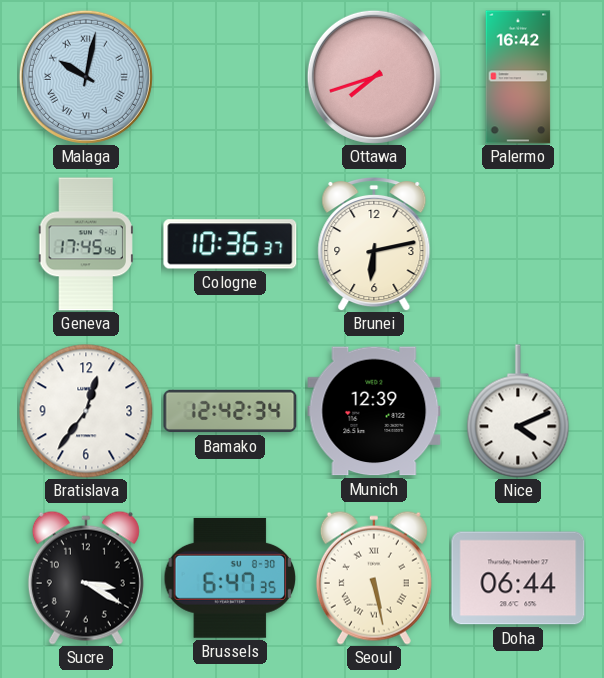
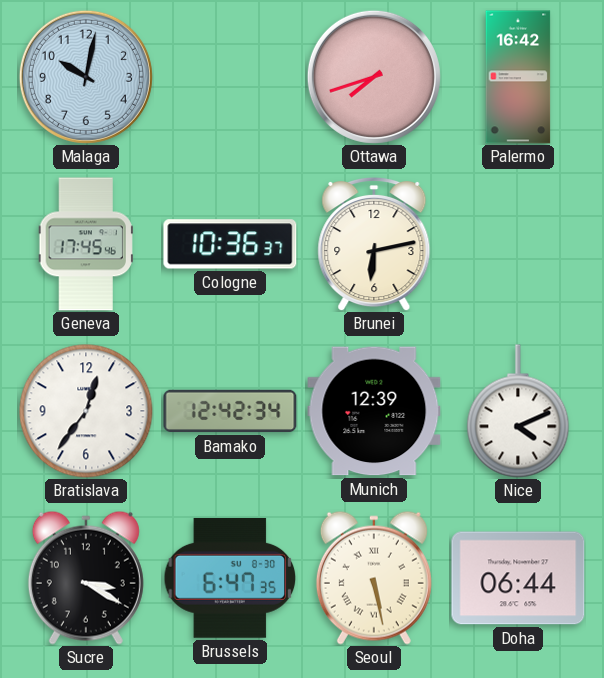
Malaga numerals: Roman -> Arabic
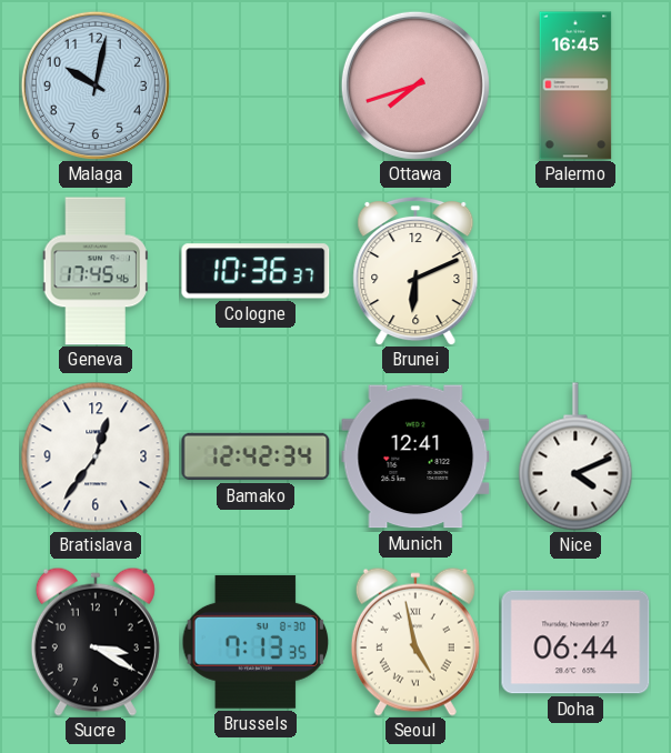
Palermo: 16:42 -> 16:45
Brunei: 6:13 -> 6:11
Munich: 12:39 -> 12:41
Brussels: 6:47 -> 7:13
Seoul: 5:28 -> 4:58
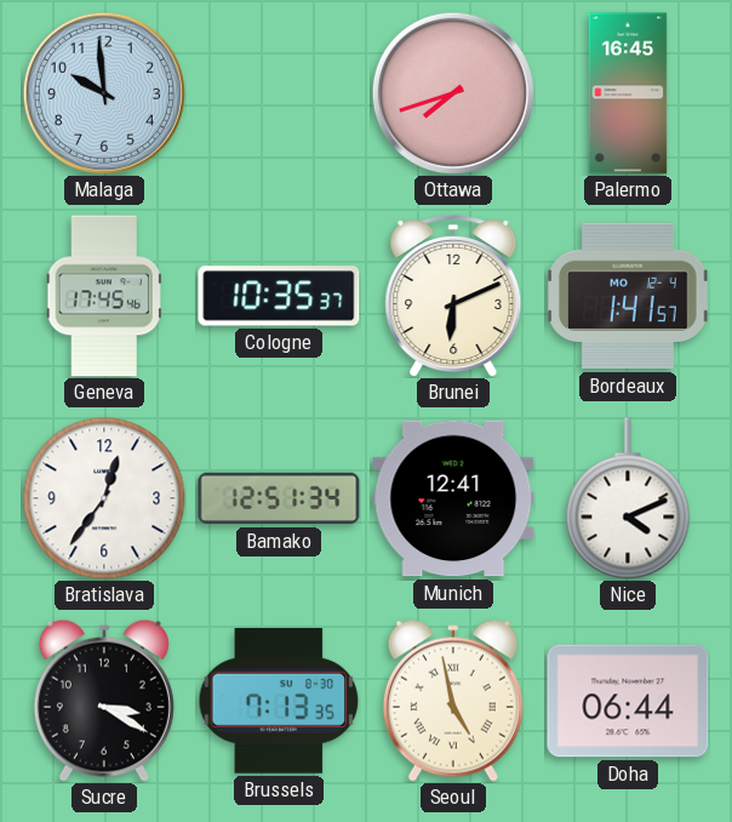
Malaga: 10:02 -> 9:59
Cologne: 10:36 -> 10:35
Bordeaux: none -> 1:41
Bamako: 12:42 -> 12:51
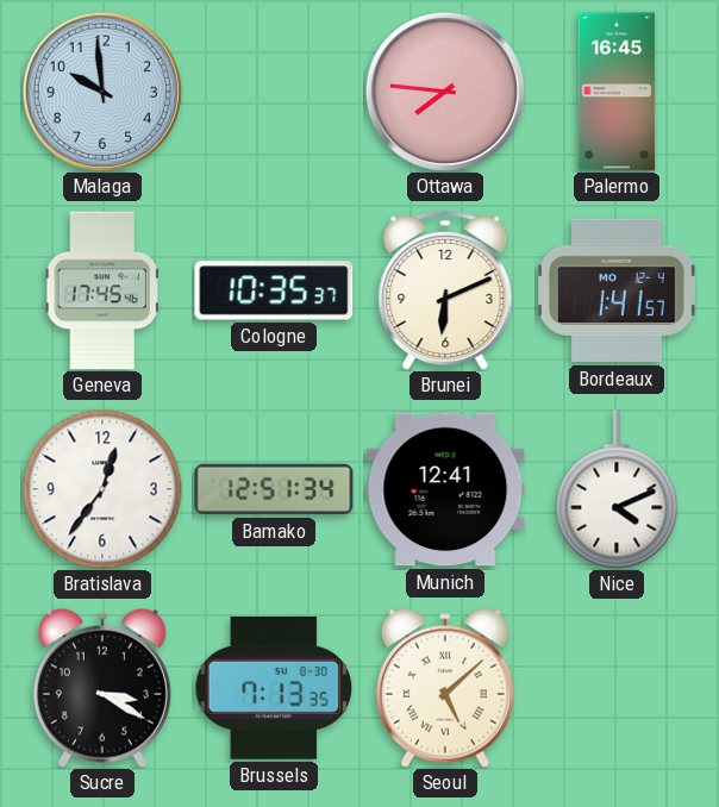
Ottawa: 7:42 -> 7:46
Seoul: 4:58 -> 5:08
Doha: 06:44 -> none
